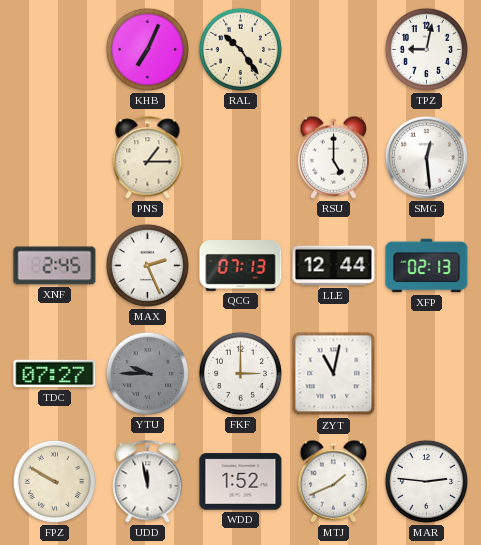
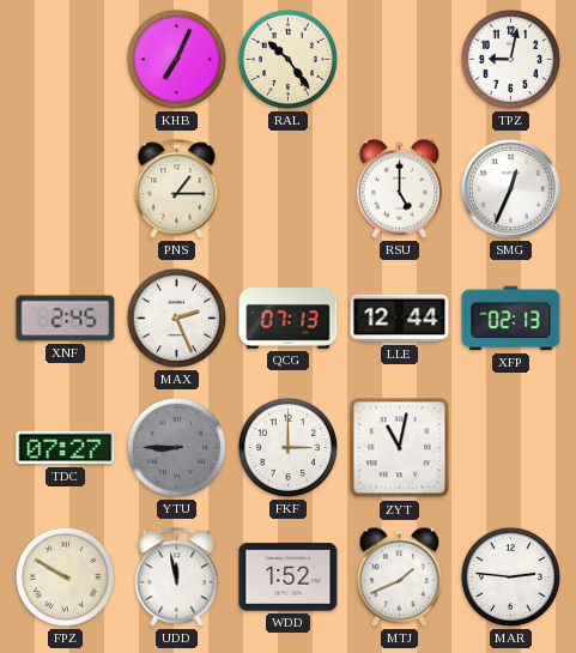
SMG: 12:29 -> 12:34
YTU: 9:45 -> 8:45
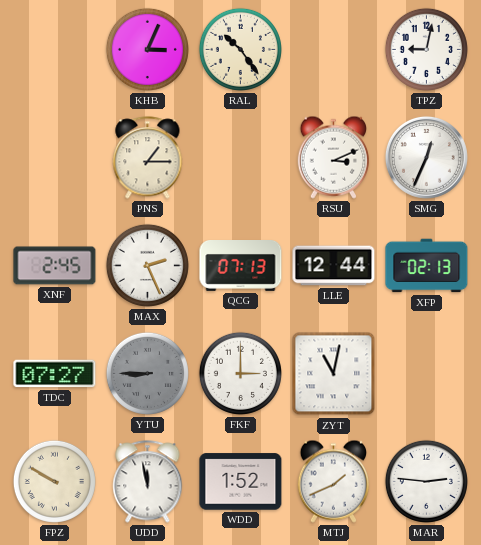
KHB: 7:04 -> 3:04
RSU: 5:00 -> 3:11
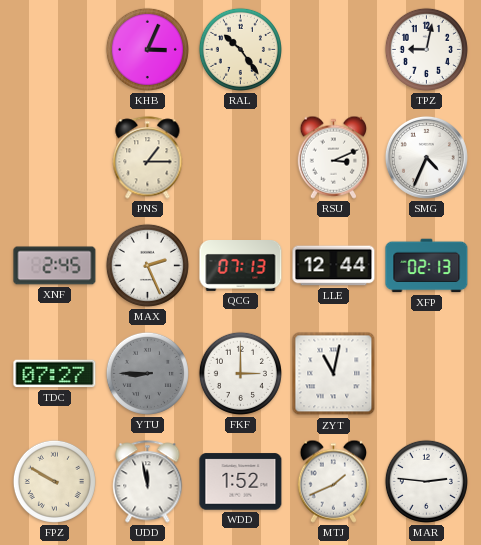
SMG: 12:34 -> 4:34
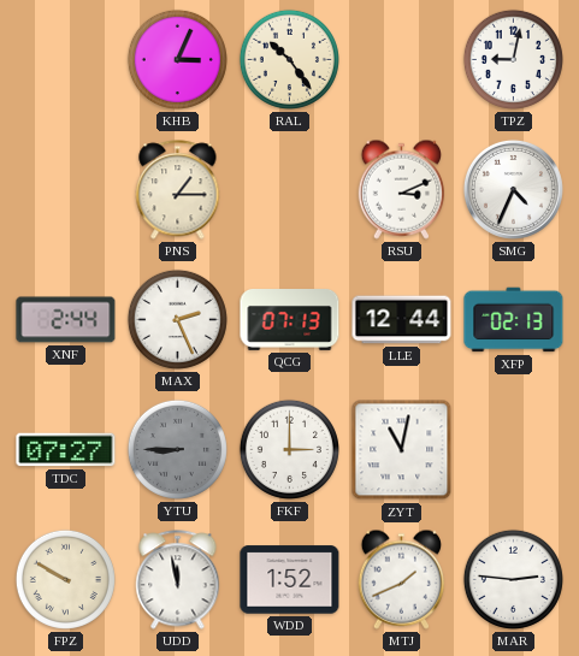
XNF: 2:45 -> 2:44
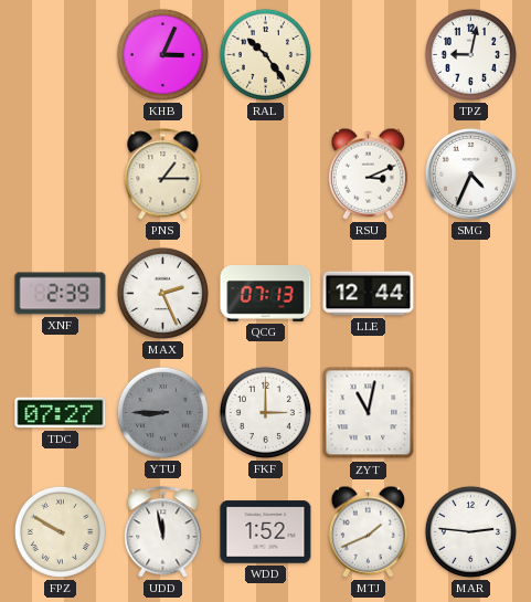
XNF: 2:44 -> 2:39
XFP: 02:13 -> none
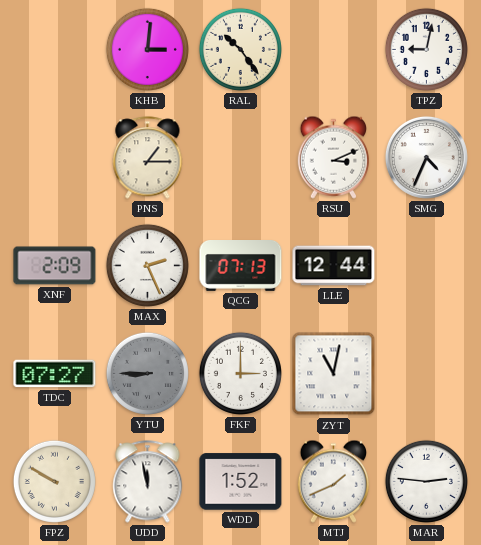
KHB: 3:04 -> 3:01
XNF: 2:39 -> 2:09
